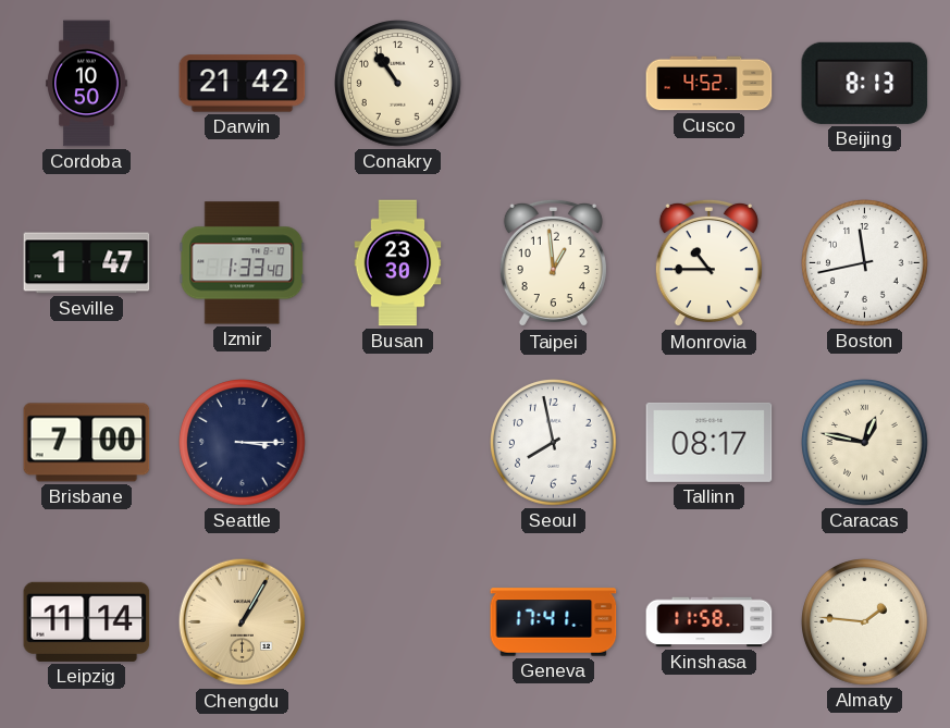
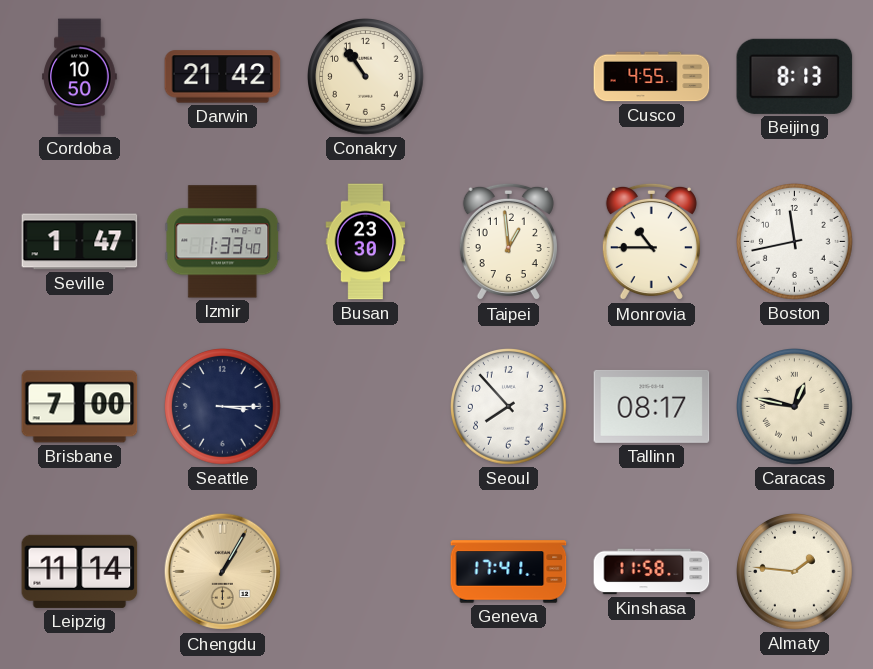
Cusco: 4:52 -> 4:55
Seoul: 7:58 -> 7:53
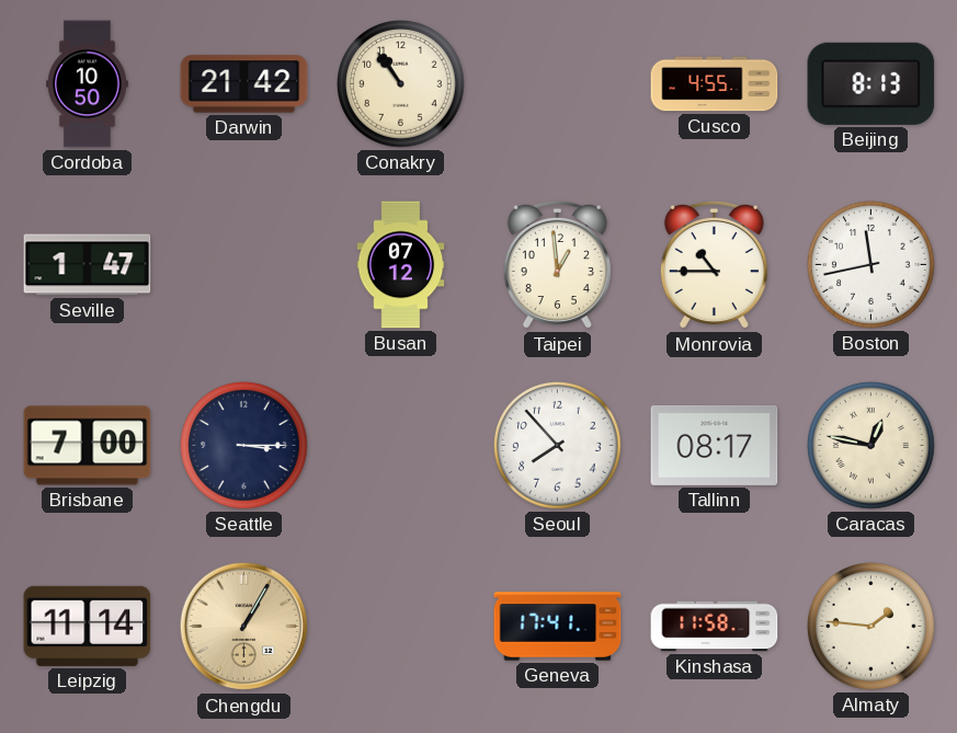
Izmir: 1:33 -> none
Busan: 23:30 -> 07:12
